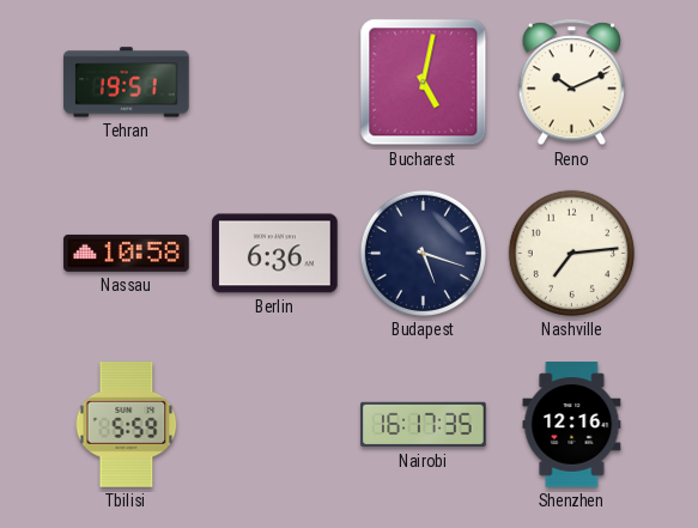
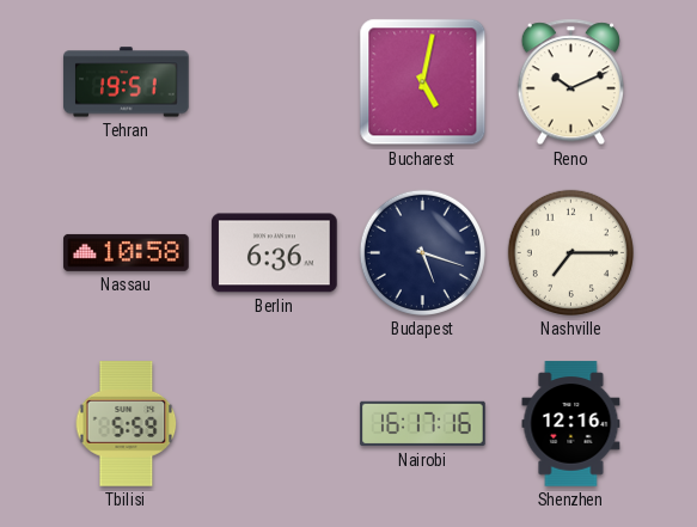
Nashville: 7:14 -> 7:15
Nairobi: 16:17:35 -> 16:17:16
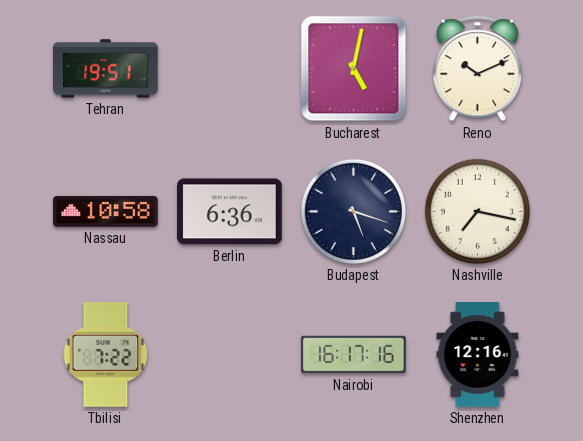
Nashville: 7:15 -> 7:17
Tbilisi: 5:59 -> 7:22
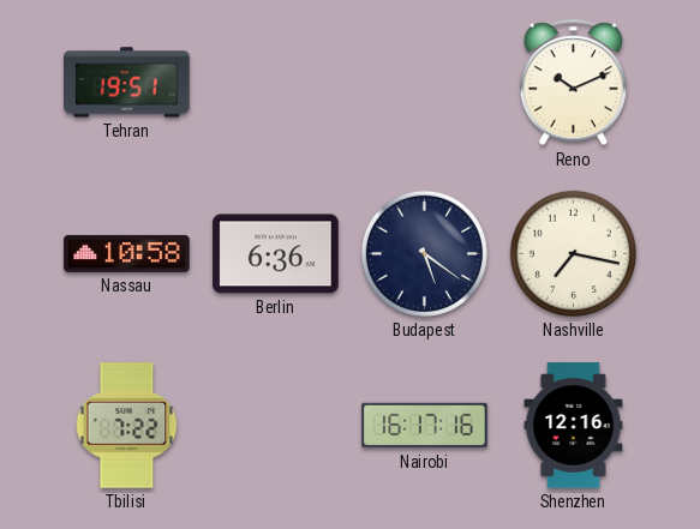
Bucharest: 5:02 -> none
Budapest: 5:18 -> 5:21
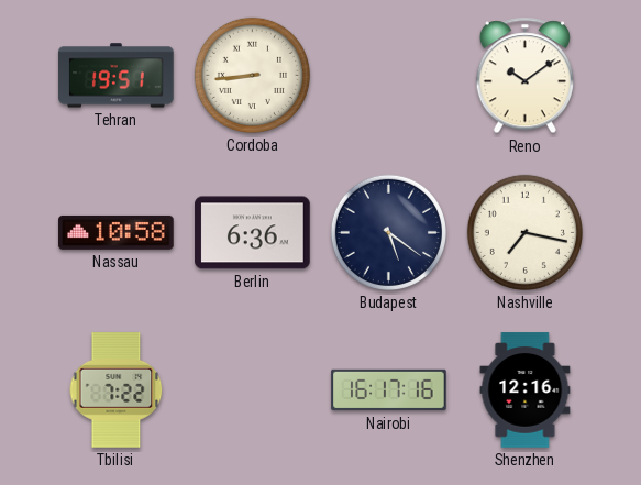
Cordoba: none -> 8:44
Reno: 10:11 -> 10:09
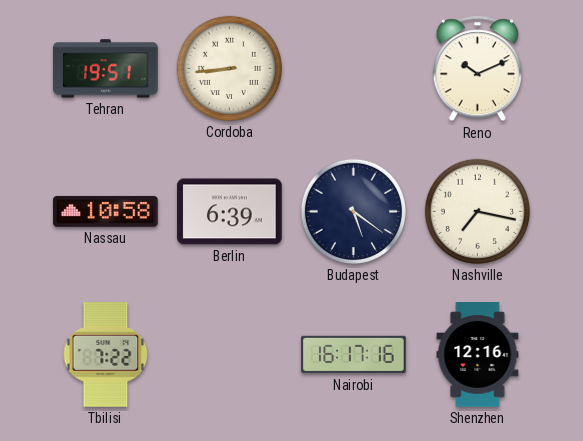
Reno: 10:09 -> 10:11
Berlin: 6:36 -> 6:39
